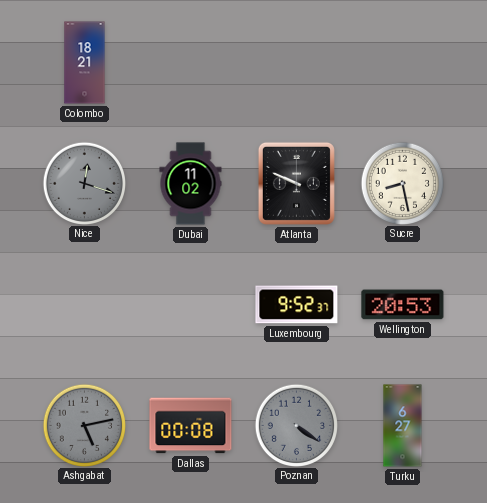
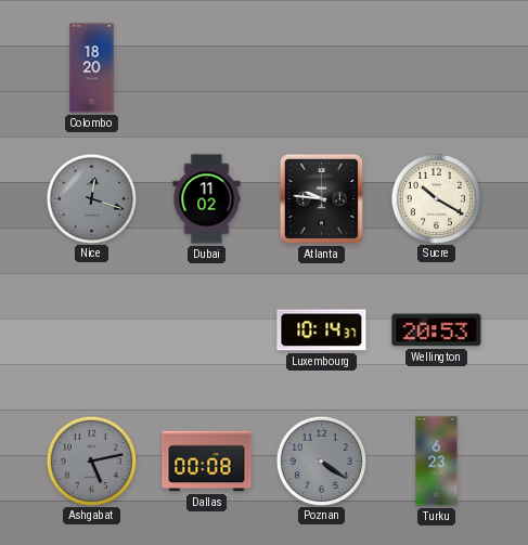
Colombo: 18:21 -> 18:20
Atlanta: 9:49 -> 9:46
Sucre: 8:28 -> 10:20
Luxembourg: 9:52 -> 10:14
Turku: 6:27 -> 6:23
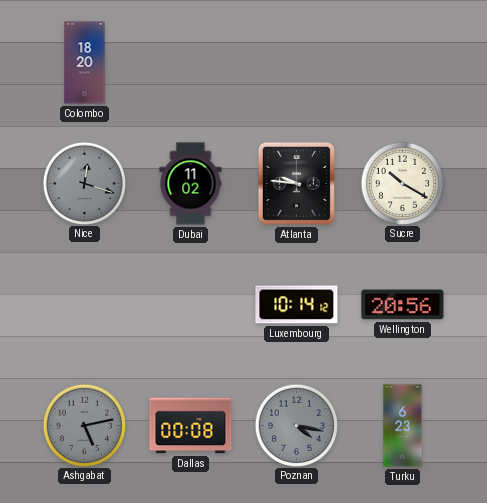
Luxembourg: 10:14:37 -> 10:14:12
Wellington: 20:53 -> 20:56
Poznan: 4:21 -> 4:17
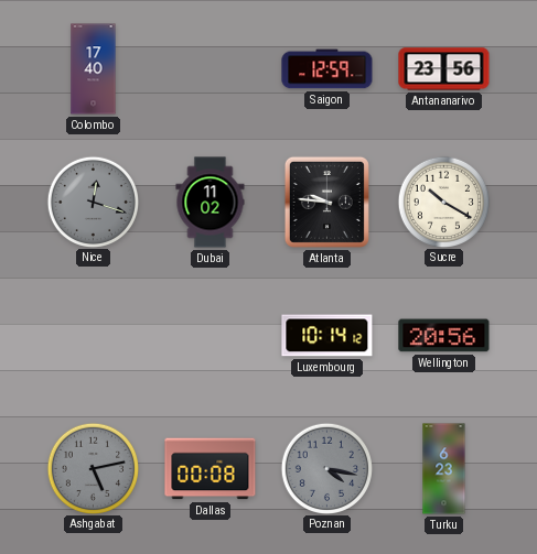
Colombo: 18:20 -> 17:40
Saigon: none -> 12:59
Antananarivo: none -> 23:56
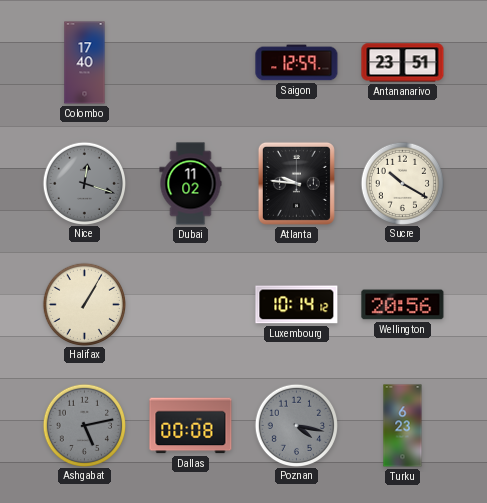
Antananarivo: 23:56 -> 23:51
Halifax: none -> 1:05
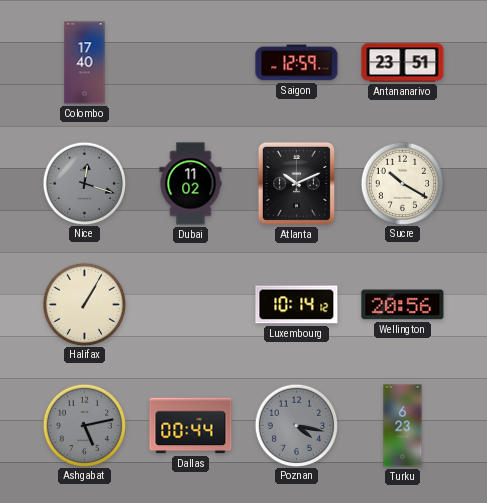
Atlanta: 9:46 -> 10:11
Dallas: 00:08 -> 00:44
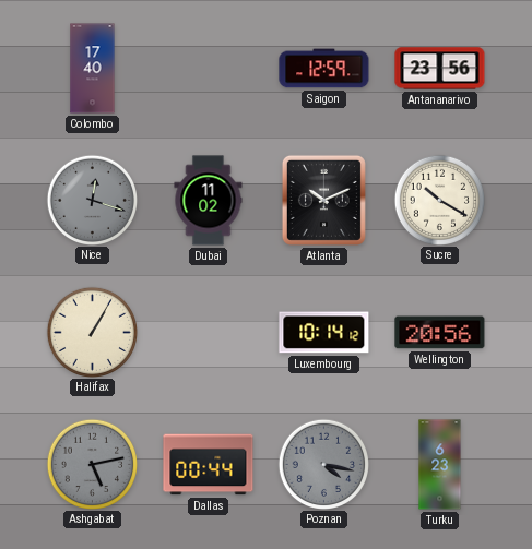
Antananarivo: 23:51 -> 23:56
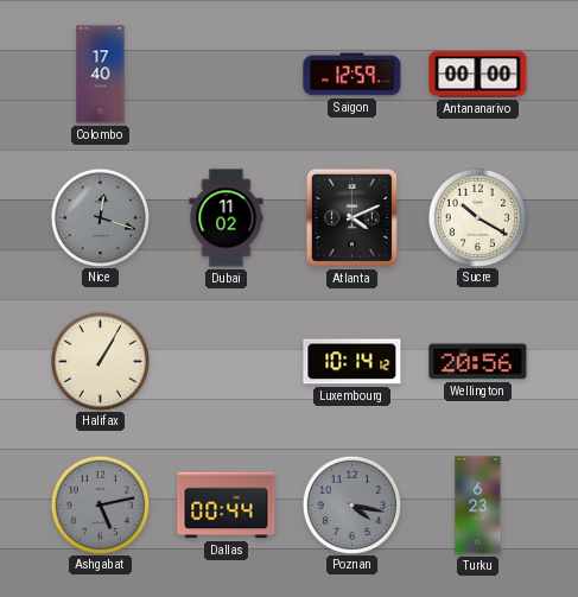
Antananarivo: 23:56 -> 00:00
Atlanta: 10:11 -> 4:11
